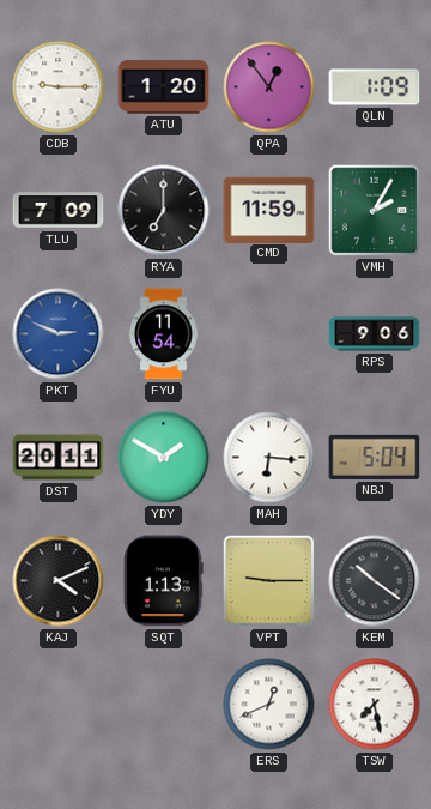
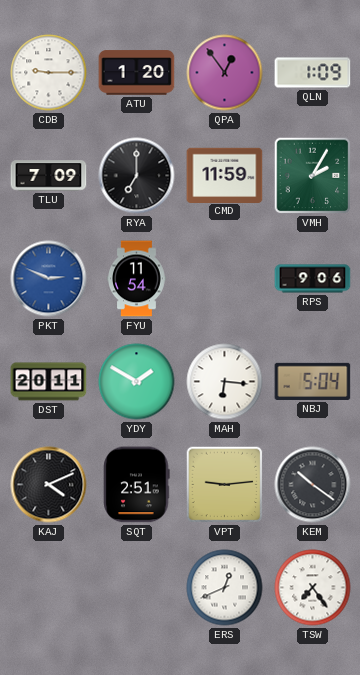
SQT: 1:13 -> 2:51
VPT: 9:15 -> 9:14
TSW: 7:28 -> 7:24
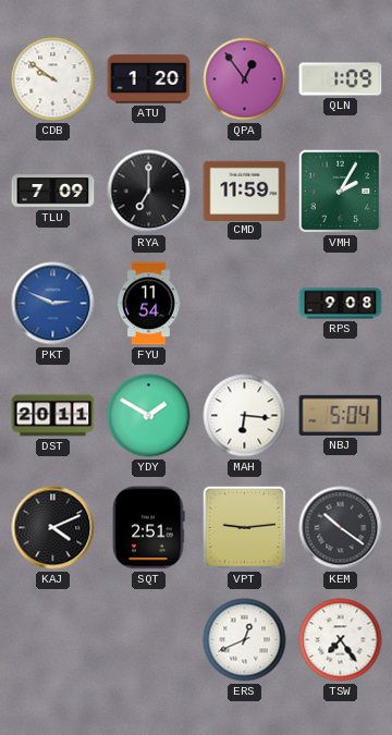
CDB: 9:15 -> 9:51
RPS: 9:06 -> 9:08
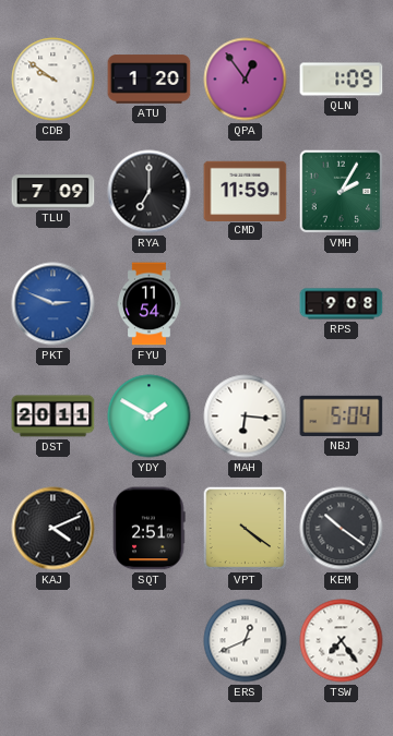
VPT: 9:14 -> 4:21
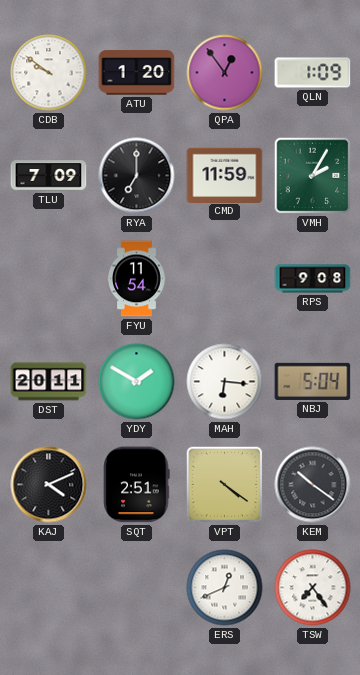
PKT: 2:49 -> none
